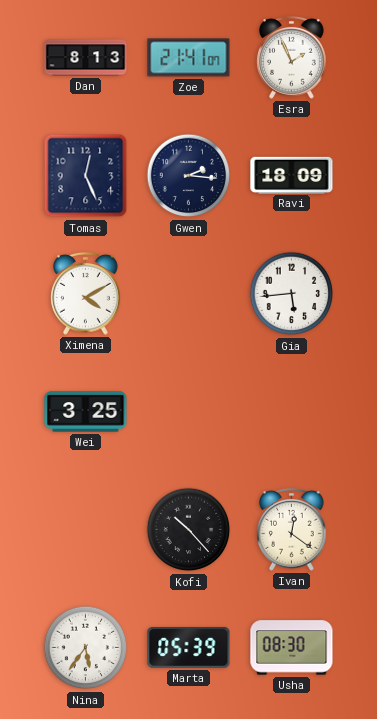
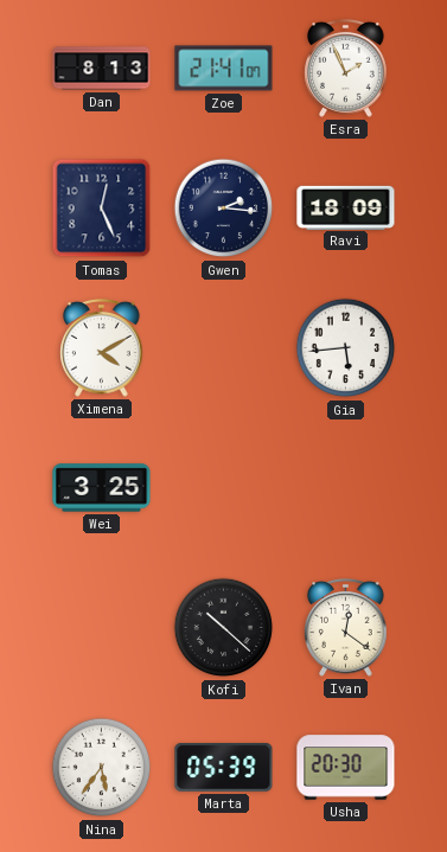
Kofi: 10:23 -> 10:22
Usha: 08:30 -> 20:30
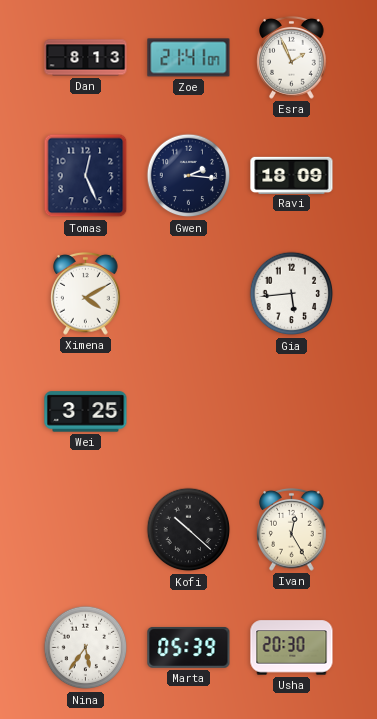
Ivan: 12:21 -> 12:25
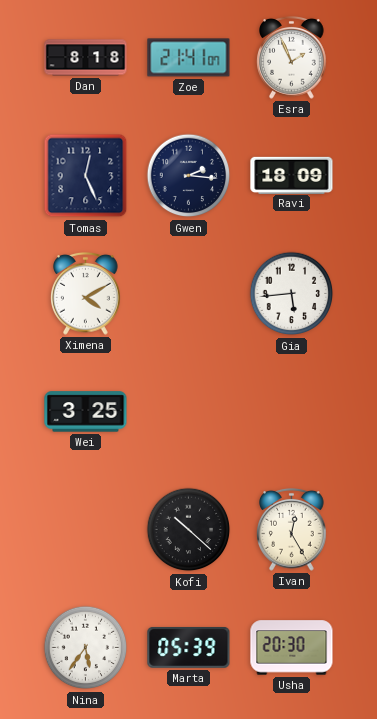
Dan: 8:13 -> 8:18
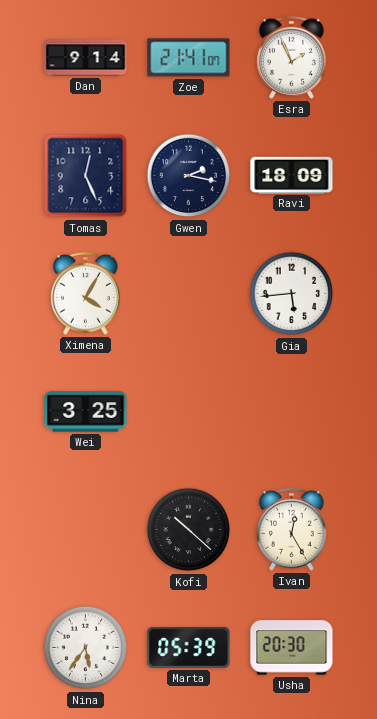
Dan: 8:18 -> 9:14
Gwen: 2:16 -> 2:17
Ximena: 4:10 -> 4:05
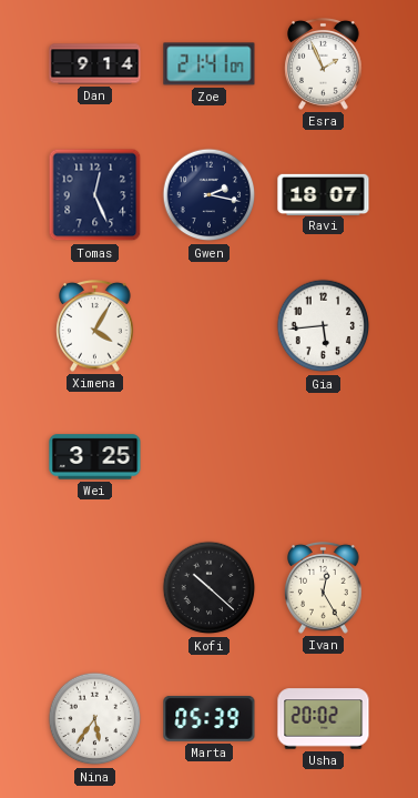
Ravi: 18:09 -> 18:07
Usha: 20:30 -> 20:02
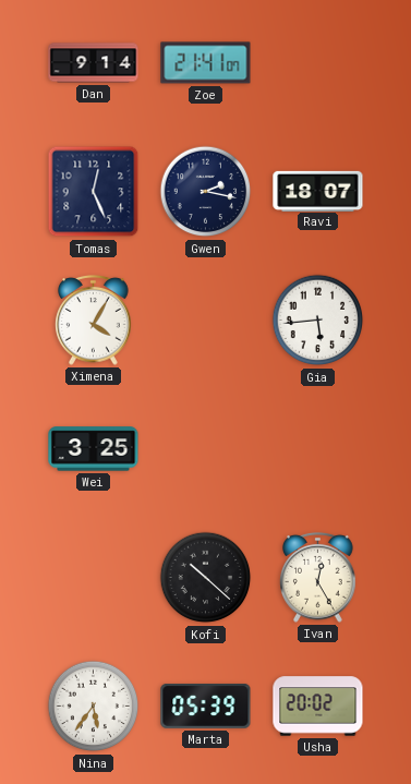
Esra: 1:56 -> none
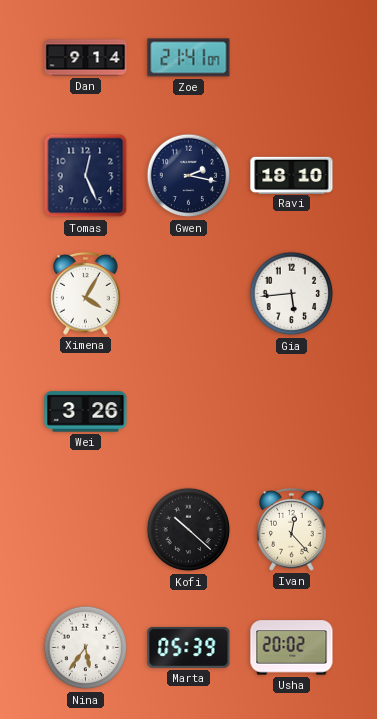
Ravi: 18:07 -> 18:10
Wei: 3:25 -> 3:26
Ivan: 12:25 -> 12:23
